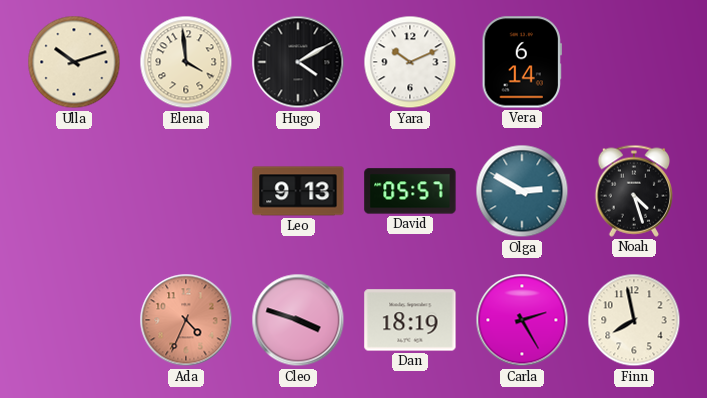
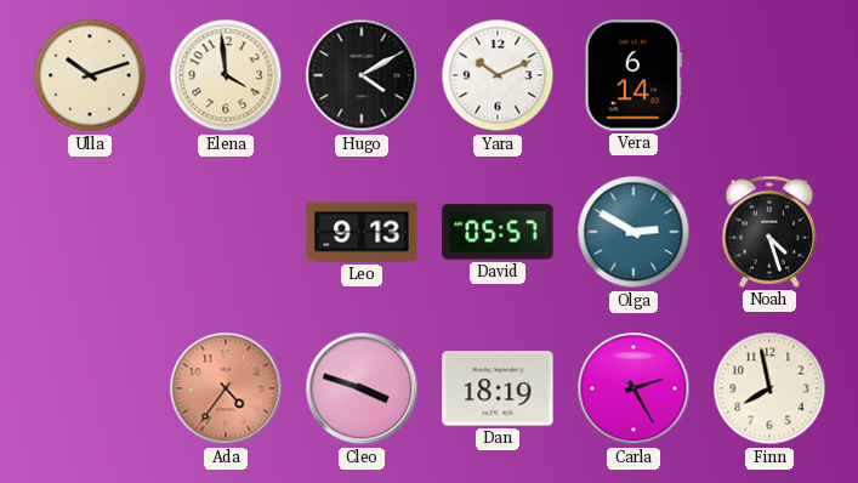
Ada: 4:34 -> 4:36
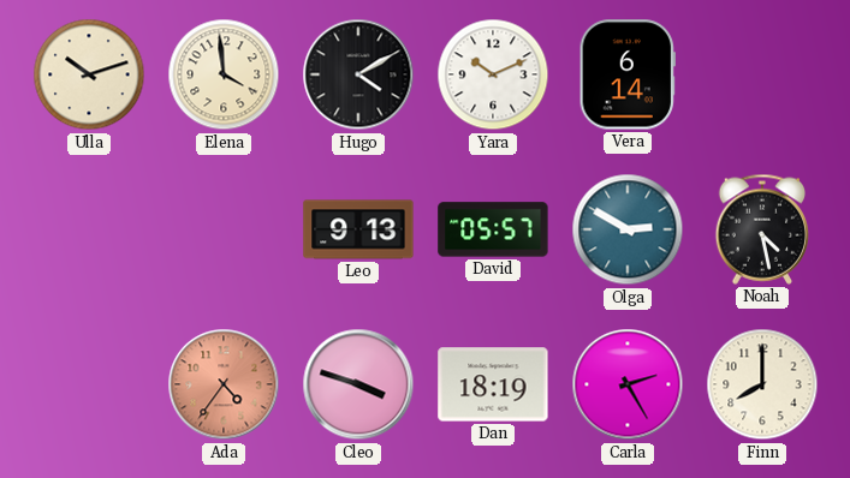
Noah: 4:27 -> 4:28
Finn: 7:58 -> 8:00
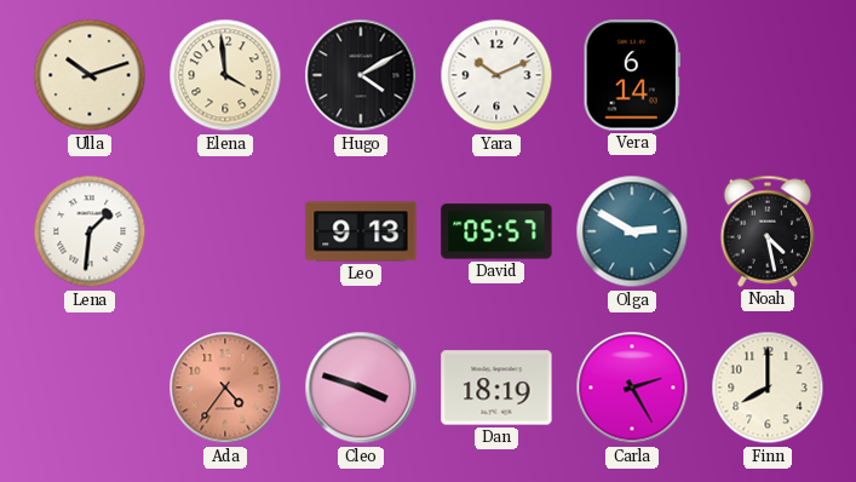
Lena: none -> 1:31
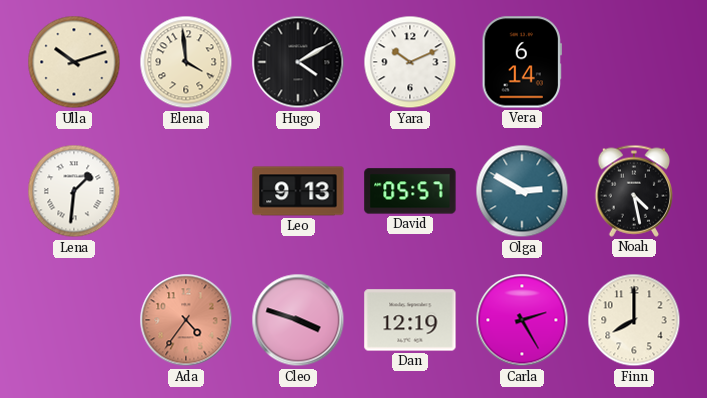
Dan: 18:19 -> 12:19
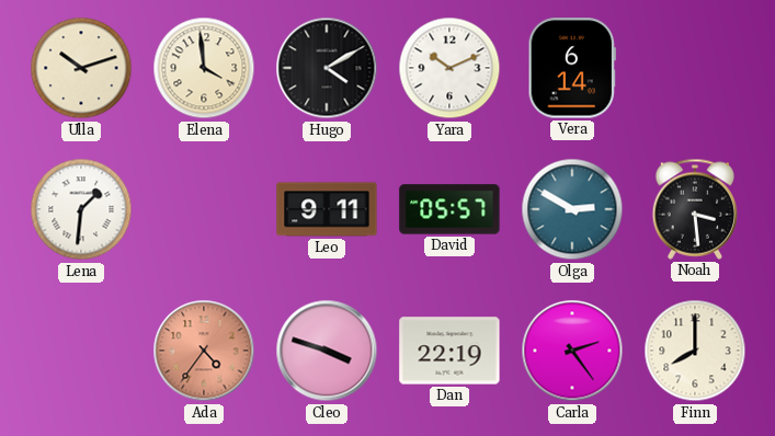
Leo: 9:13 -> 9:11
Noah: 4:28 -> 3:29
Dan: 12:19 -> 22:19
Carla: 2:25 -> 2:24
